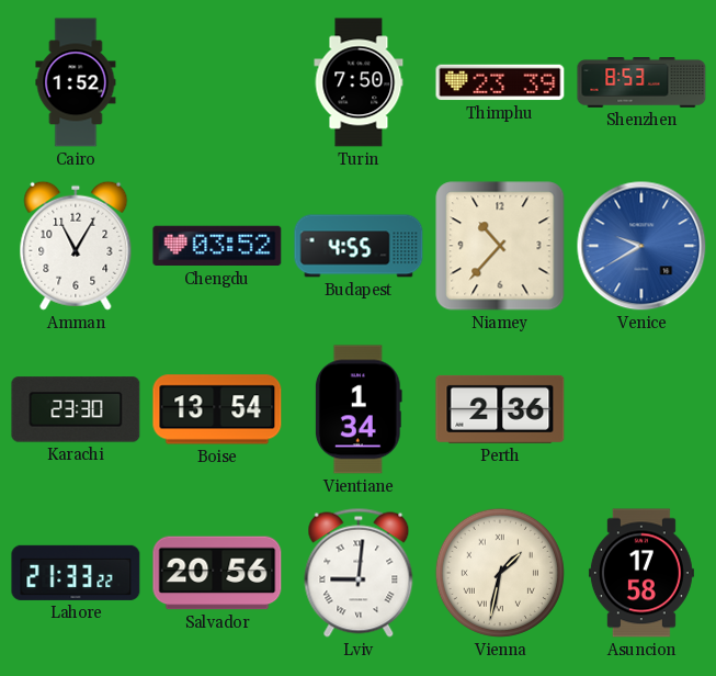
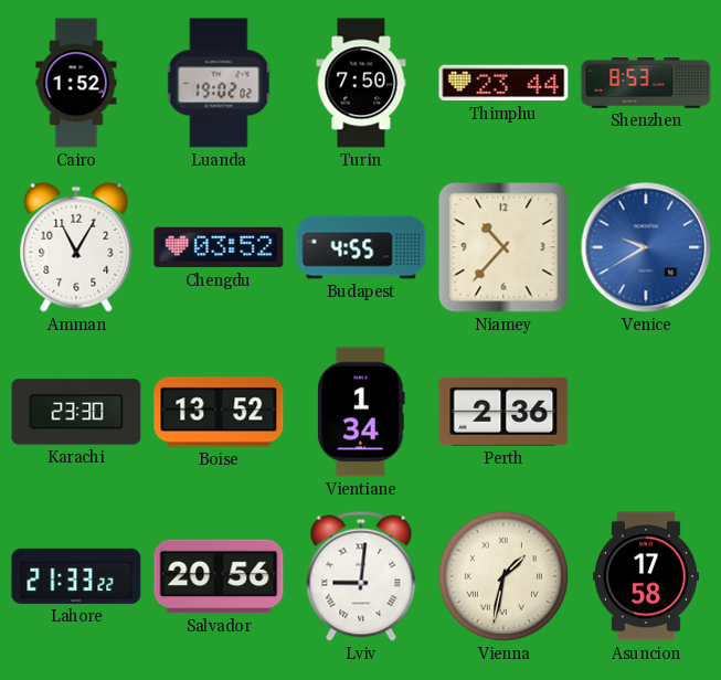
Luanda: none -> 19:02
Thimphu: 23:39 -> 23:44
Boise: 13:54 -> 13:52
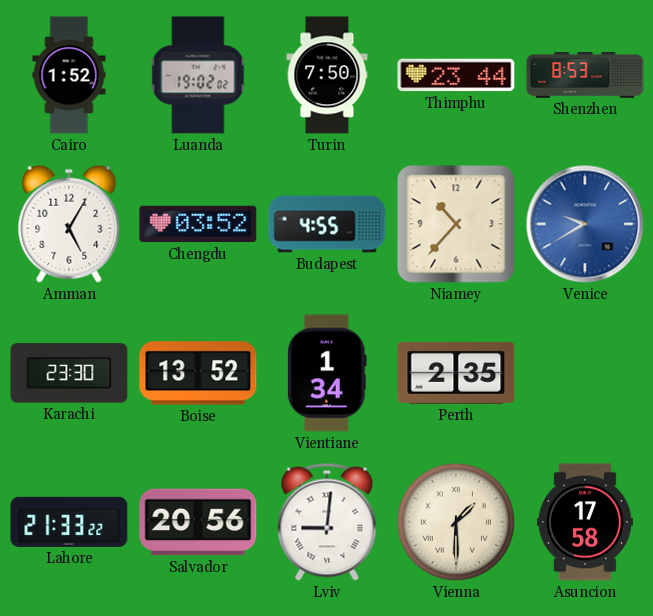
Amman: 11:05 -> 5:05
Perth: 2:36 -> 2:35
Vienna: 1:32 -> 1:30
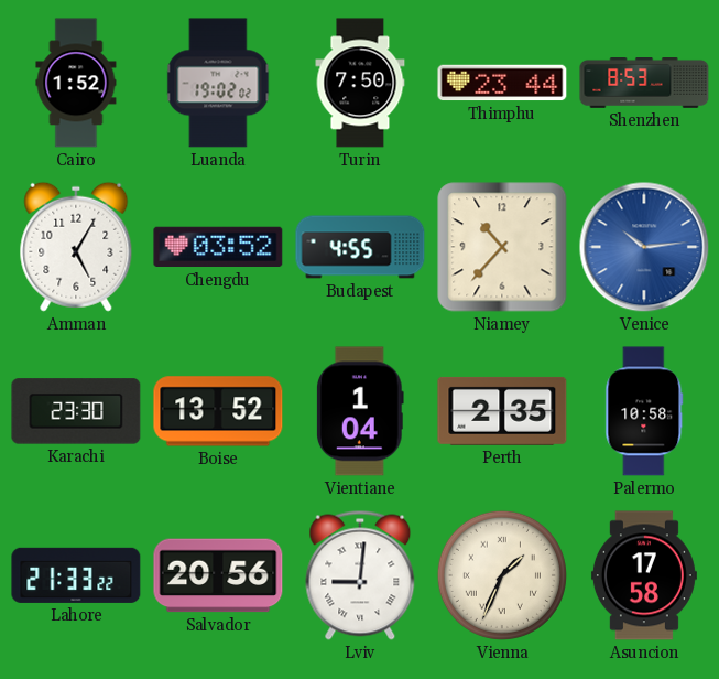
Venice: 9:40 -> 10:14
Vientiane: 1:34 -> 1:04
Palermo: none -> 10:58
Vienna: 1:30 -> 1:34
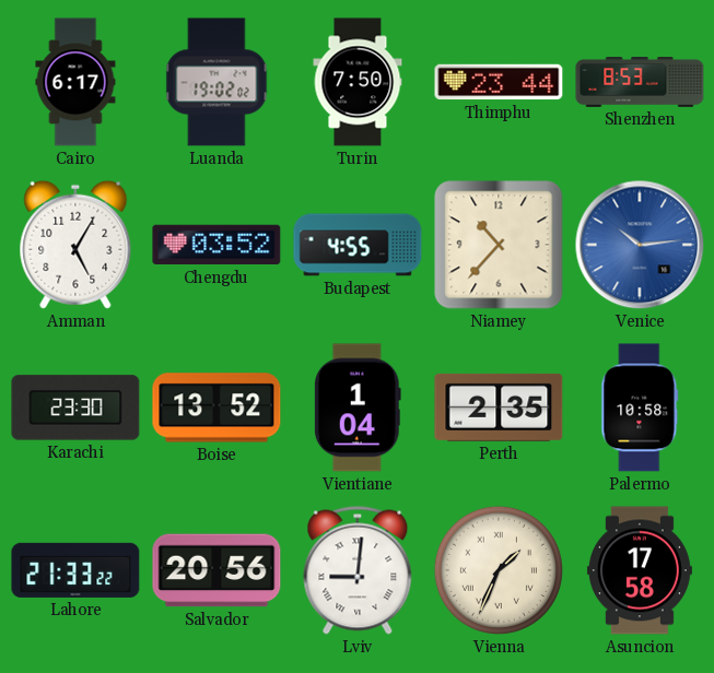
Cairo: 1:52 -> 6:17
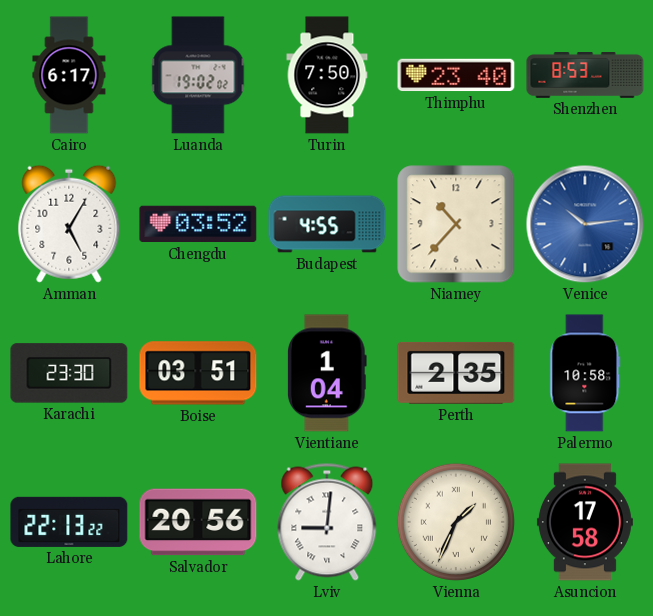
Thimphu: 23:44 -> 23:40
Boise: 13:52 -> 03:51
Lahore: 21:33 -> 22:13
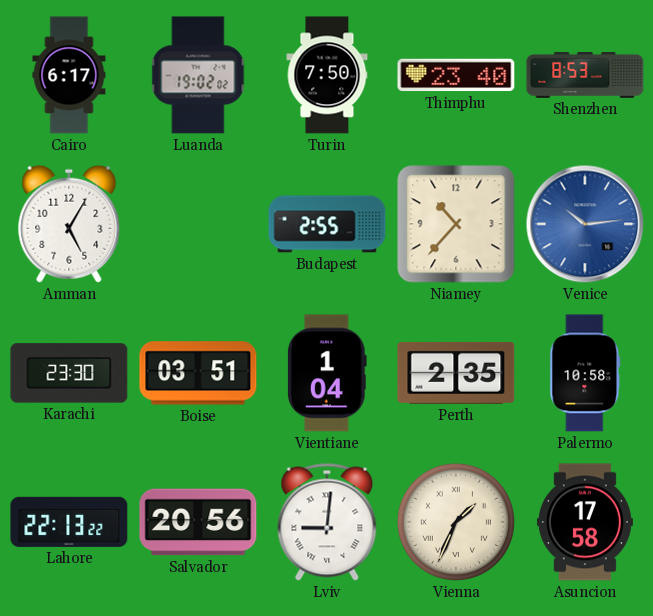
Chengdu: 03:52 -> none
Budapest: 4:55 -> 2:55
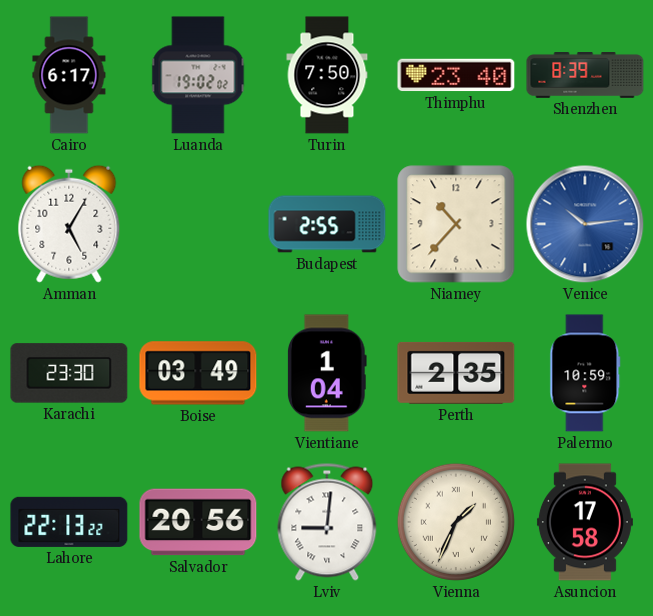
Shenzhen: 8:53 -> 8:39
Boise: 03:51 -> 03:49
Palermo: 10:58 -> 10:59
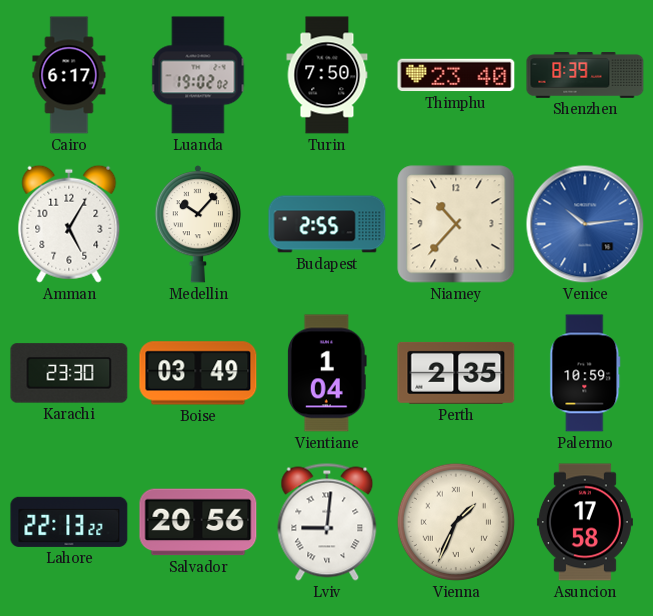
Medellin: none -> 10:07
